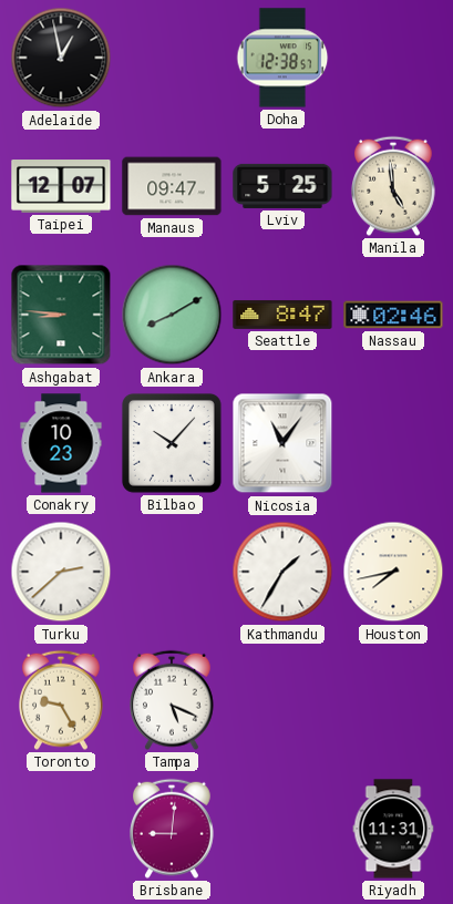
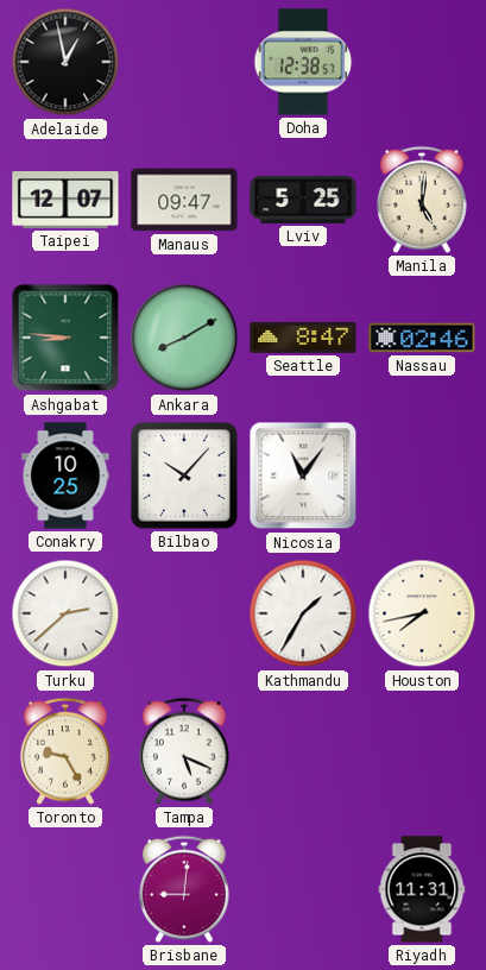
Manila: 4:59 -> 5:01
Conakry: 10:23 -> 10:25
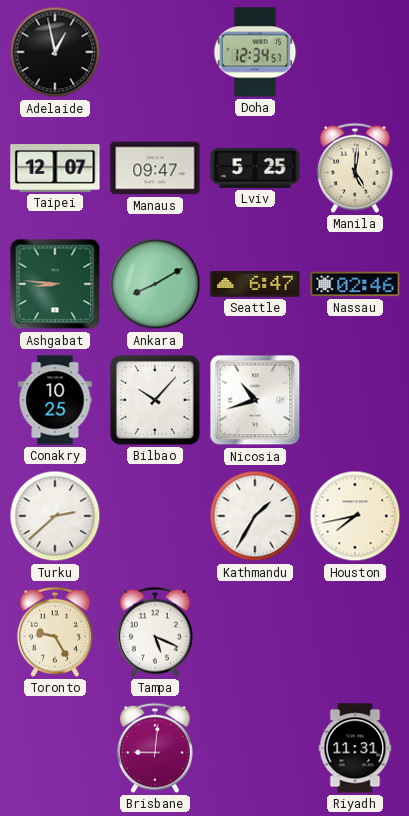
Doha: 12:38 -> 12:34
Seattle: 8:47 -> 6:47
Nicosia: 11:06 -> 10:42
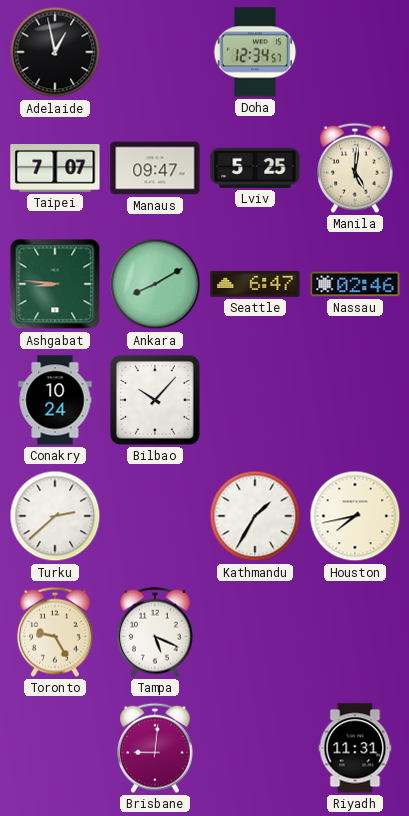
Taipei: 12:07 -> 7:07
Conakry: 10:25 -> 10:24
Nicosia: 10:42 -> none
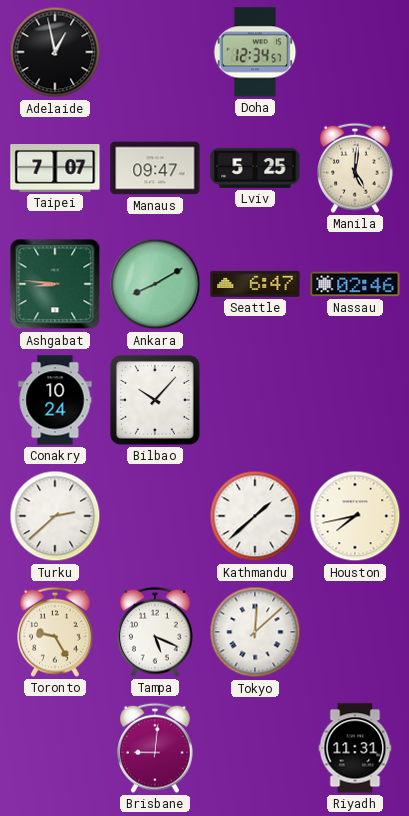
Kathmandu: 1:35 -> 1:38
Tokyo: none -> 12:08
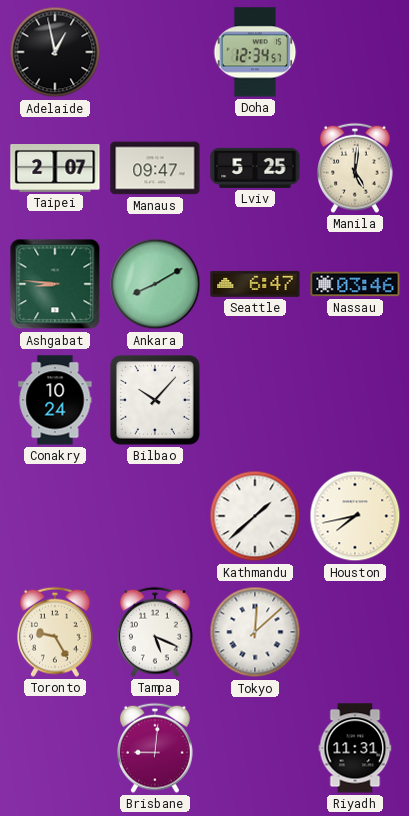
Taipei: 7:07 -> 2:07
Nassau: 02:46 -> 03:46
Turku: 2:38 -> none
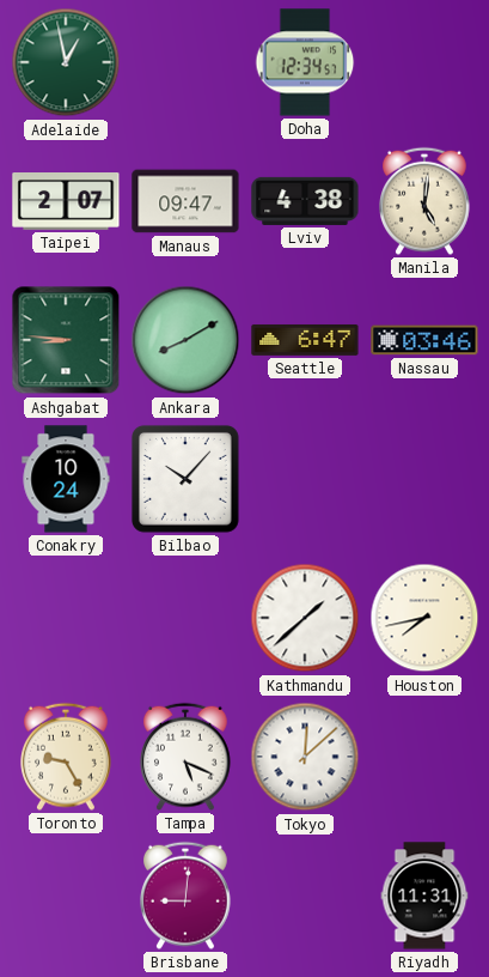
Adelaide dial: black -> green
Lviv: 5:25 -> 4:38
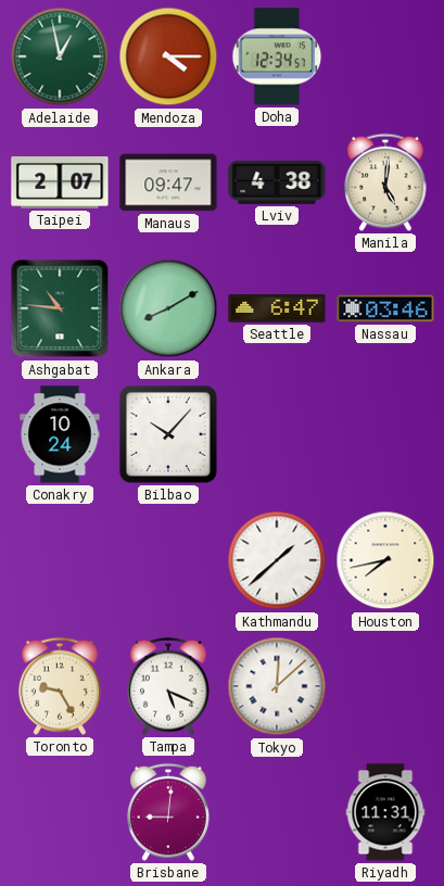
Mendoza: none -> 4:15
Ashgabat: 8:46 -> 10:46
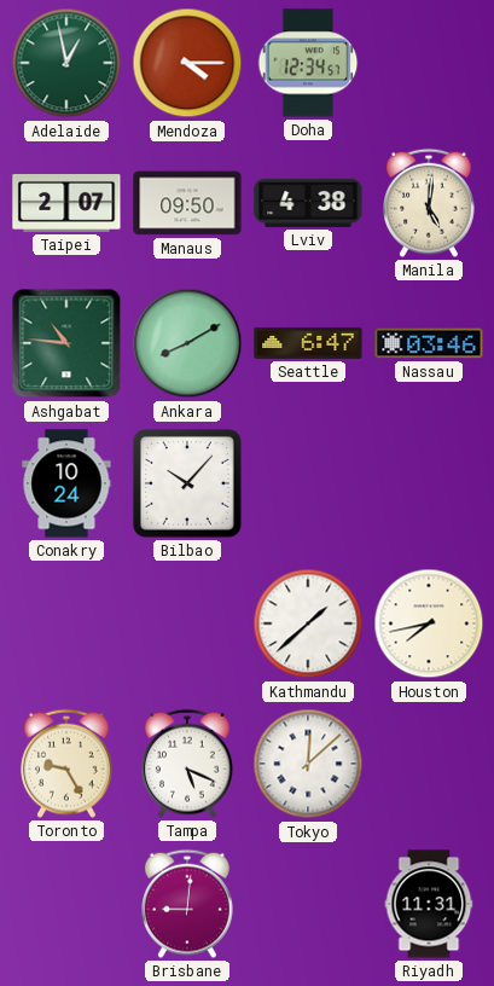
Manaus: 09:47 -> 09:50
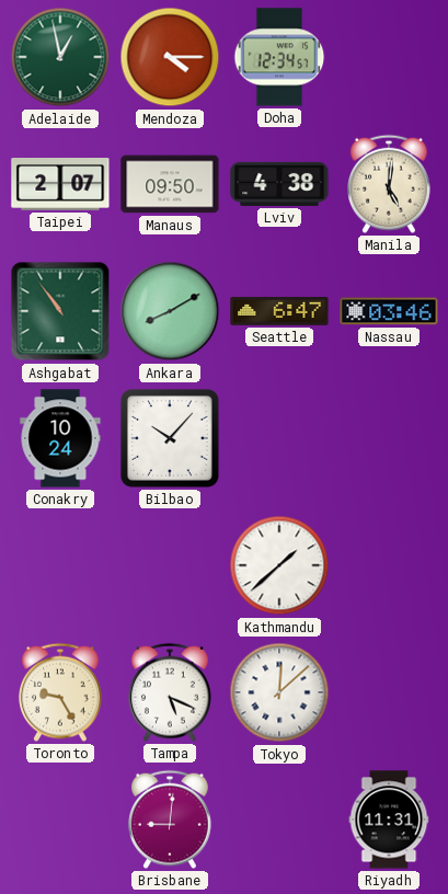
Ashgabat: 10:46 -> 10:54
Houston: 7:43 -> none
